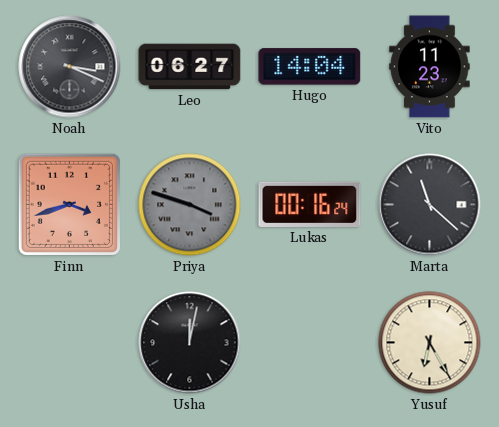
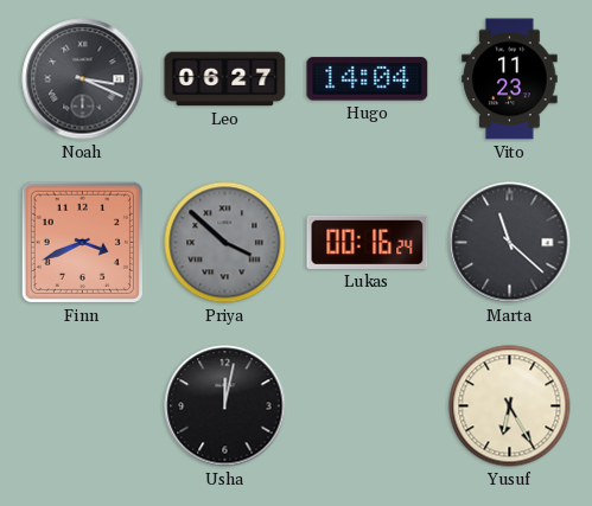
Finn: 3:42 -> 3:41
Priya: 3:48 -> 3:52
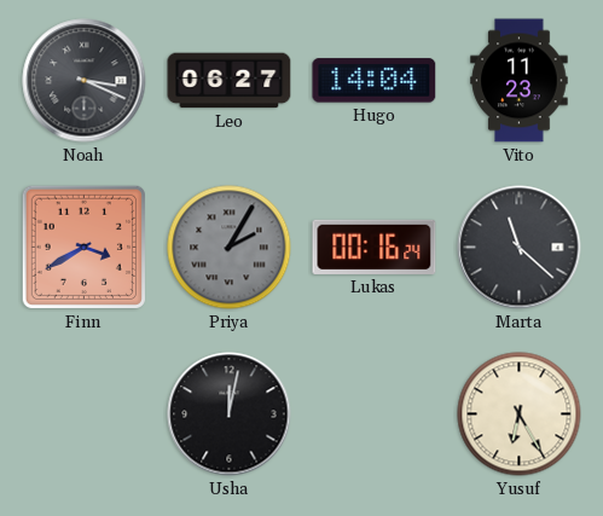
Finn: 3:41 -> 3:40
Priya: 3:52 -> 2:05
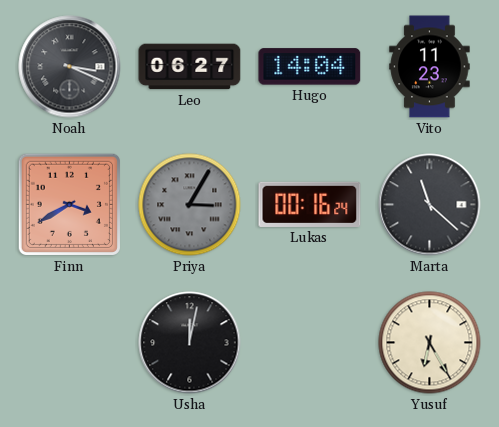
Priya: 2:05 -> 3:05
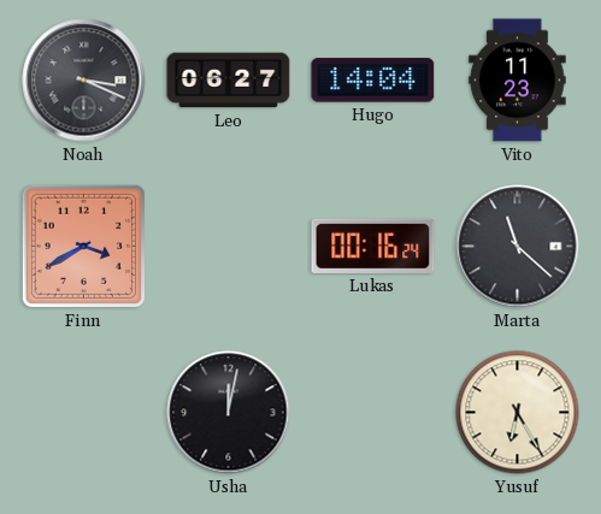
Priya: 3:05 -> none
